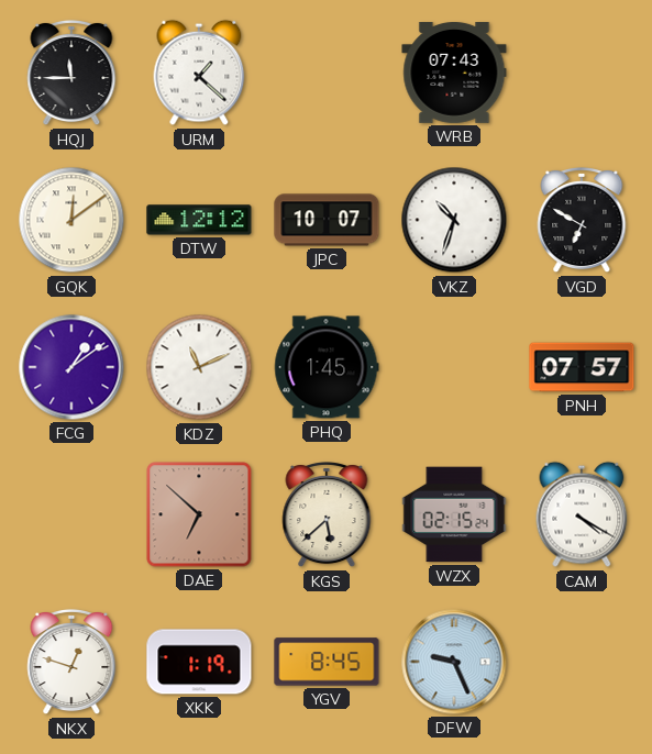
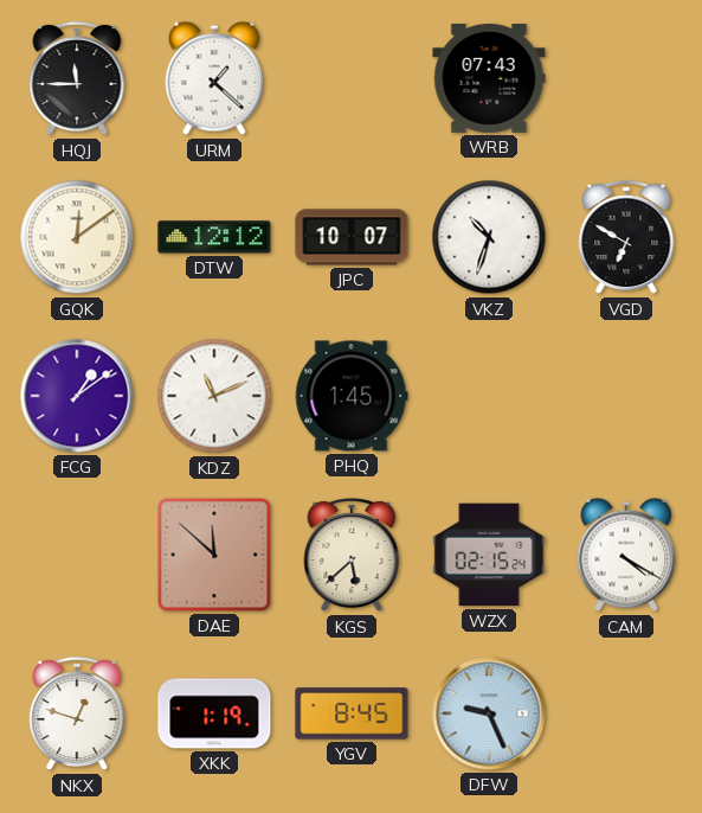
PNH: 07:57 -> none
DAE: 6:52 -> 11:52
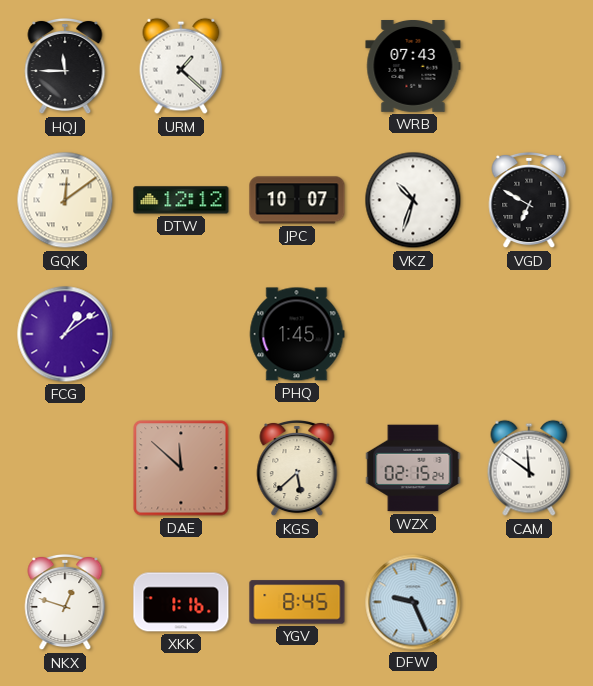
KDZ: 11:11 -> none
CAM: 4:20 -> 11:51
XKK: 1:19 -> 1:16
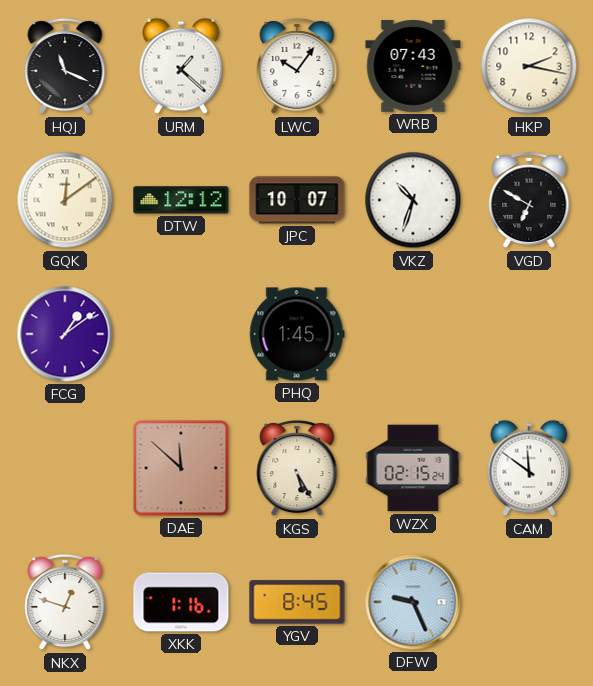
HQJ: 11:45 -> 11:19
LWC: none -> 10:06
HKP: none -> 2:17
KGS: 5:38 -> 5:25
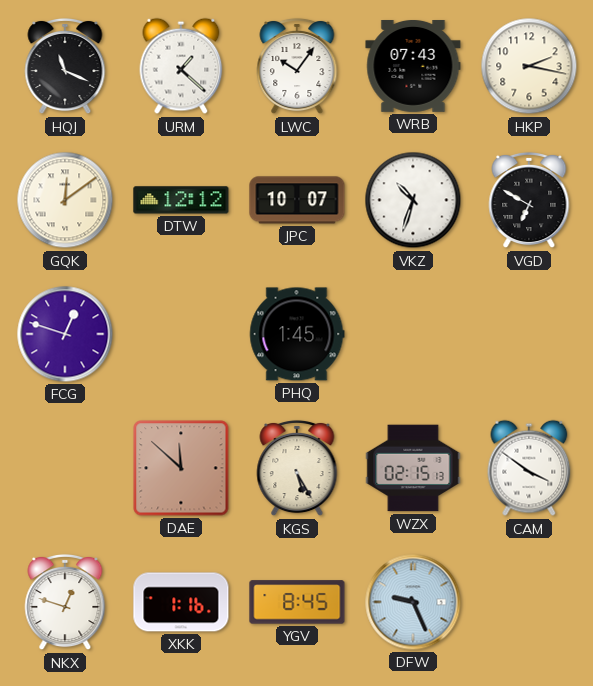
FCG: 1:09 -> 12:48
WZX: 02:15:24 -> 02:15:13
CAM: 11:51 -> 3:51
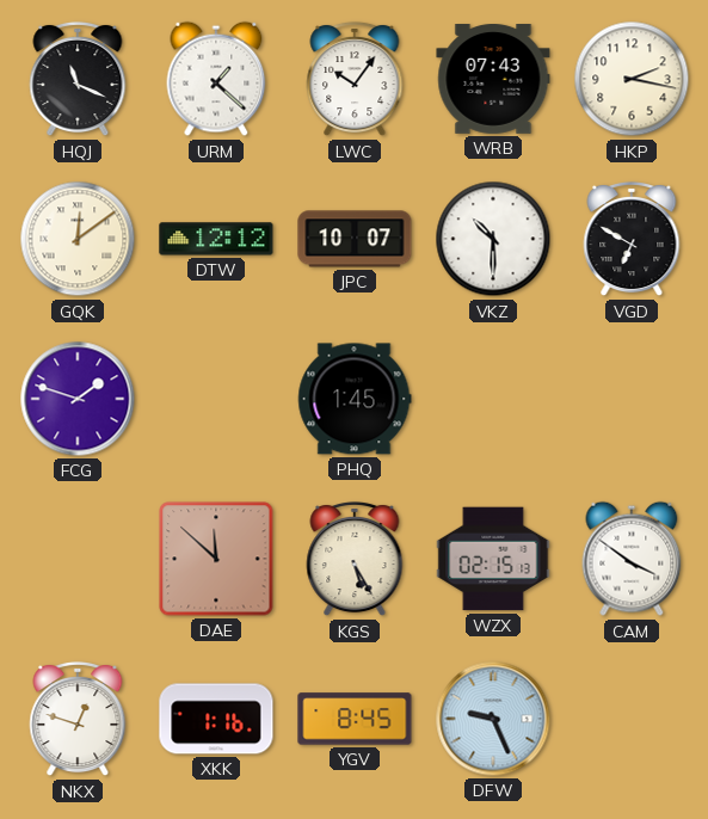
VKZ: 10:33 -> 10:30
FCG: 12:48 -> 1:48
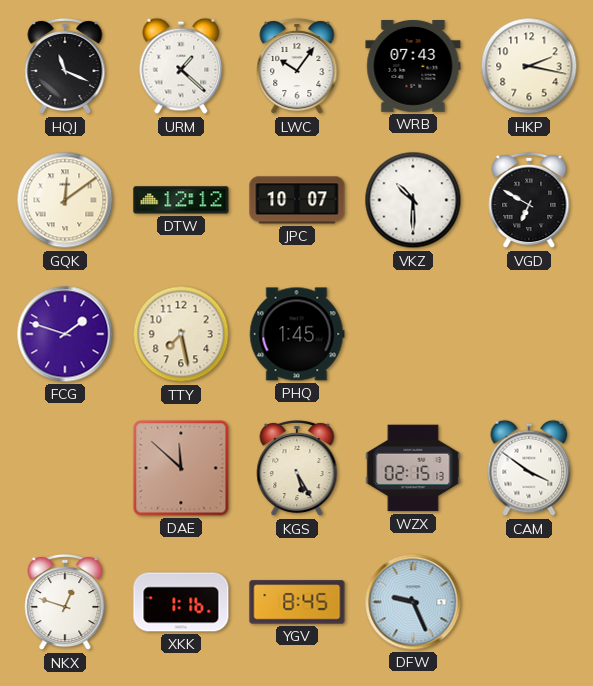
TTY: none -> 7:28
